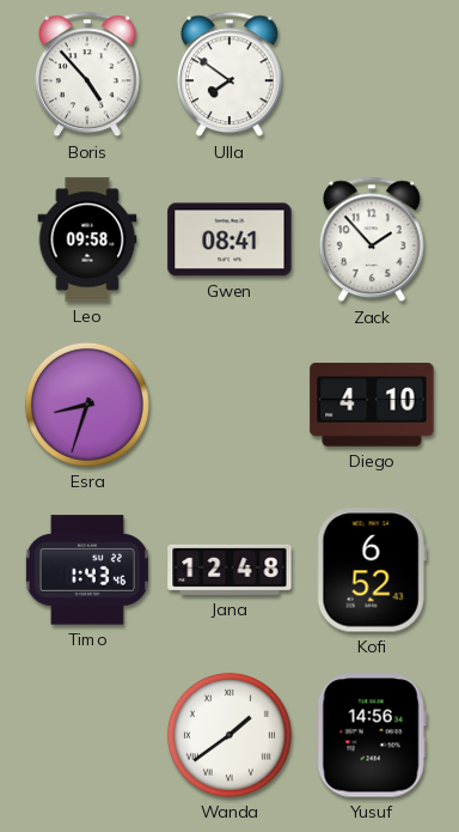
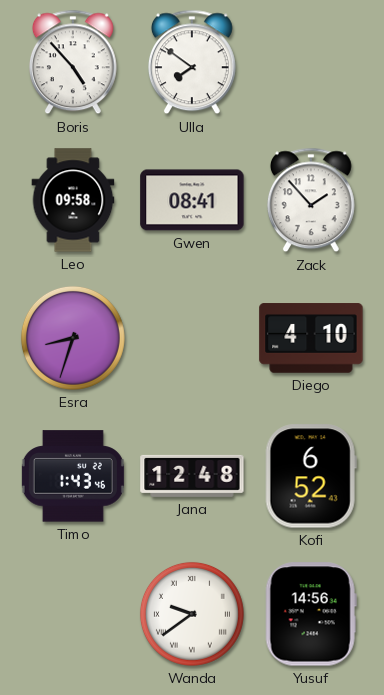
Wanda: 1:39 -> 9:39
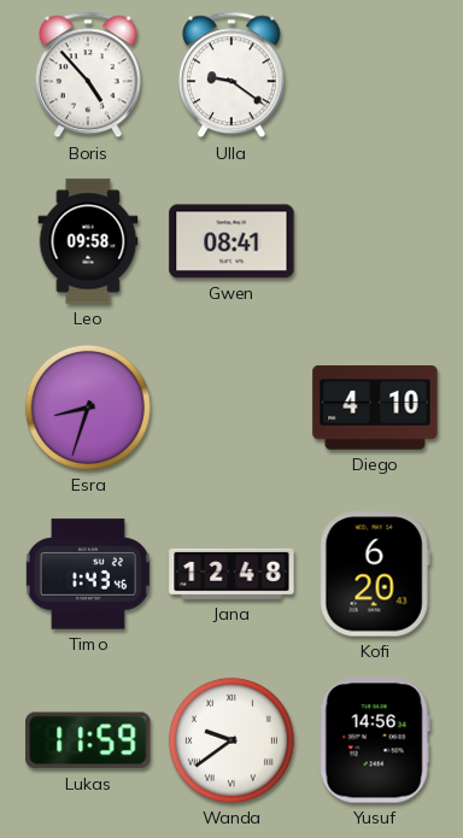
Ulla: 7:51 -> 9:21
Zack: 1:53 -> none
Kofi: 6:52 -> 6:20
Lukas: none -> 11:59
